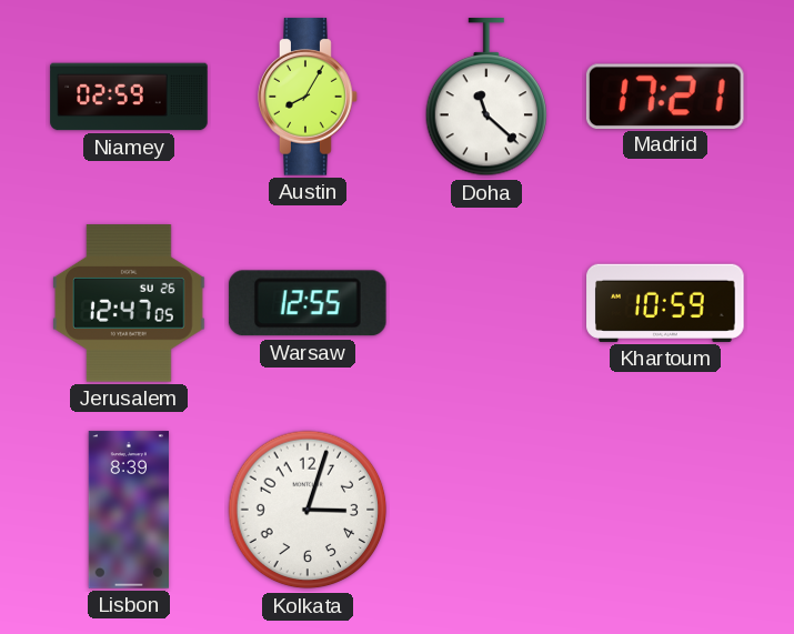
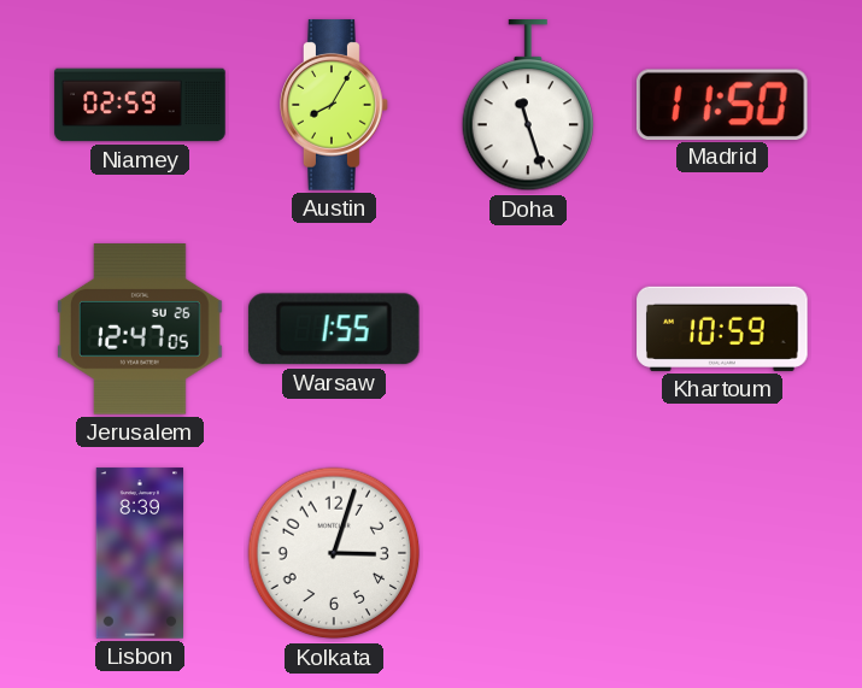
Doha: 11:22 -> 11:27
Madrid: 17:21 -> 11:50
Warsaw: 12:55 -> 1:55
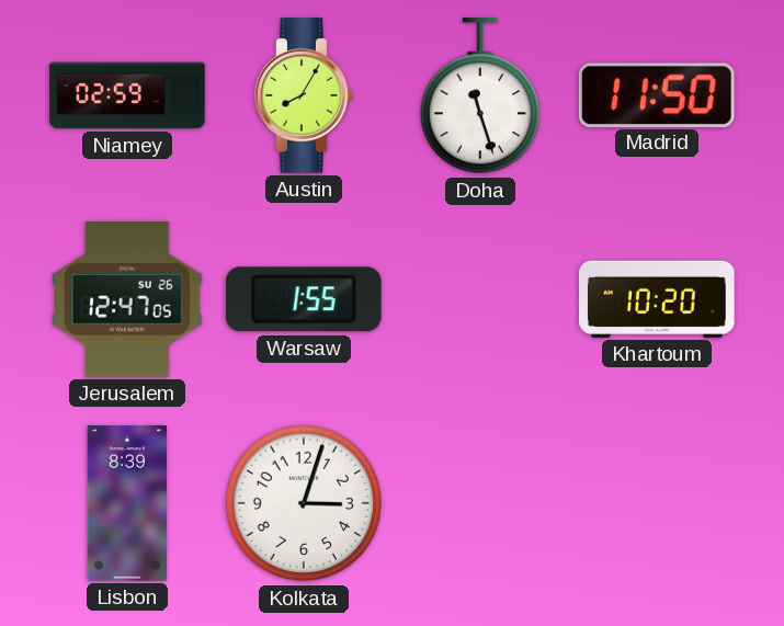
Khartoum: 10:59 -> 10:20
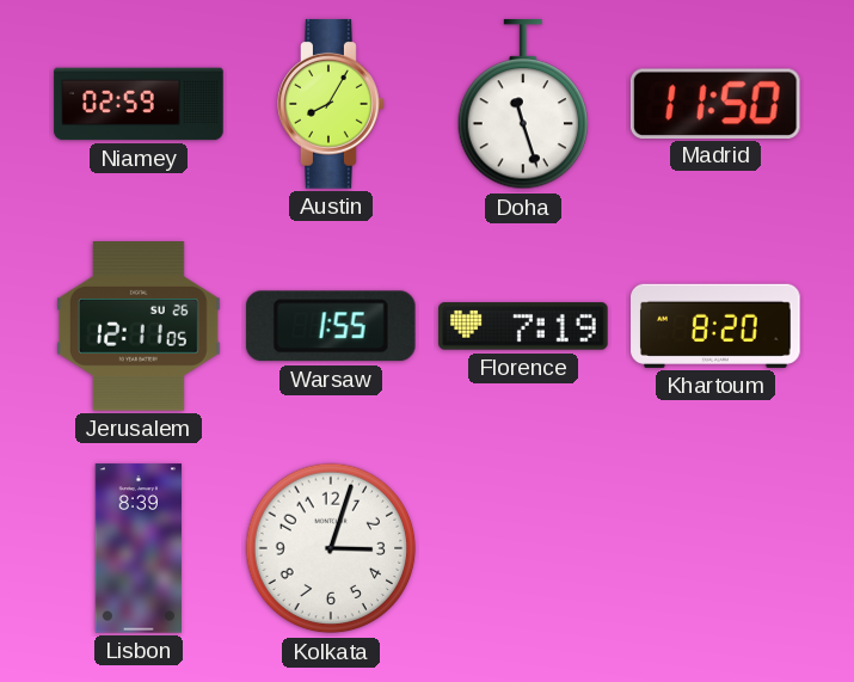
Jerusalem: 12:47 -> 12:11
Florence: none -> 7:19
Khartoum: 10:20 -> 8:20
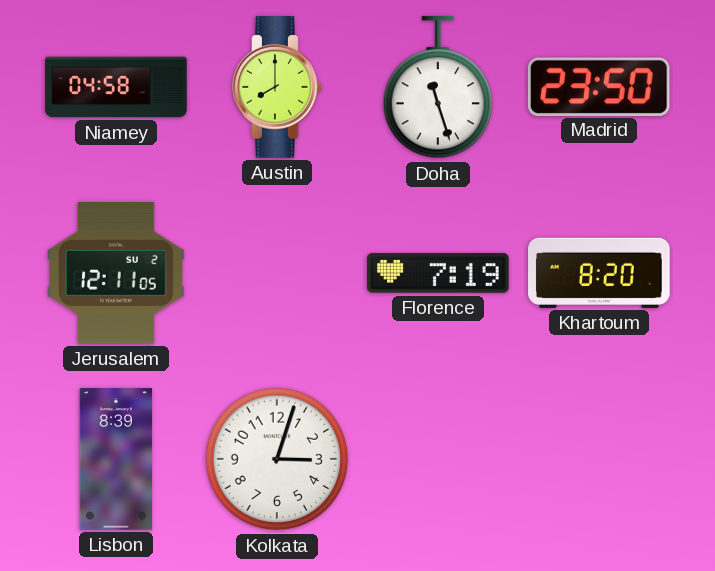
Niamey: 02:59 -> 04:58
Austin: 8:05 -> 8:00
Madrid: 11:50 -> 23:50
Jerusalem date: SU 26 -> SU 2
Warsaw: 1:55 -> none
